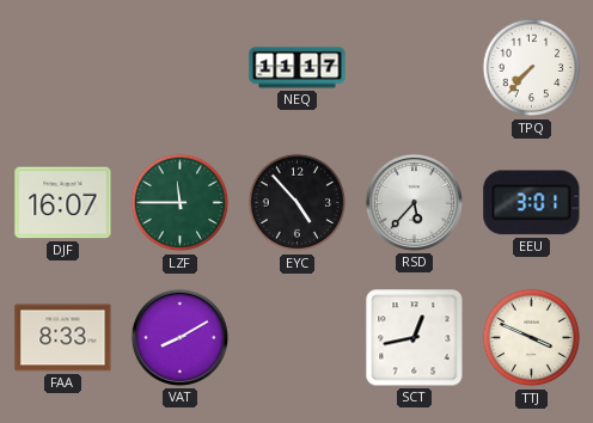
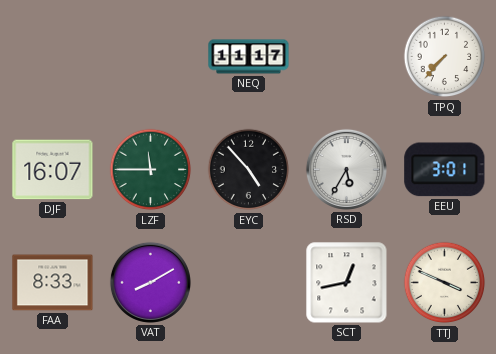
RSD: 5:37 -> 5:35
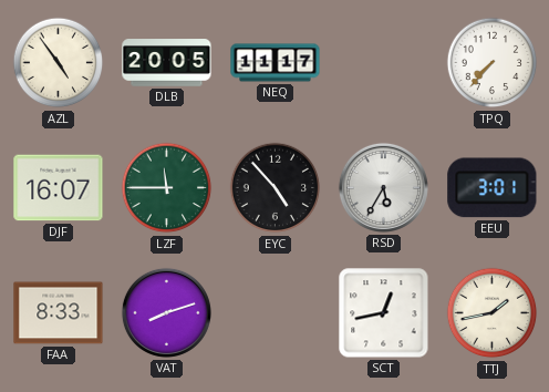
AZL: none -> 4:54
DLB: none -> 20:05
VAT: 8:10 -> 8:12
TTJ: 3:49 -> 1:43
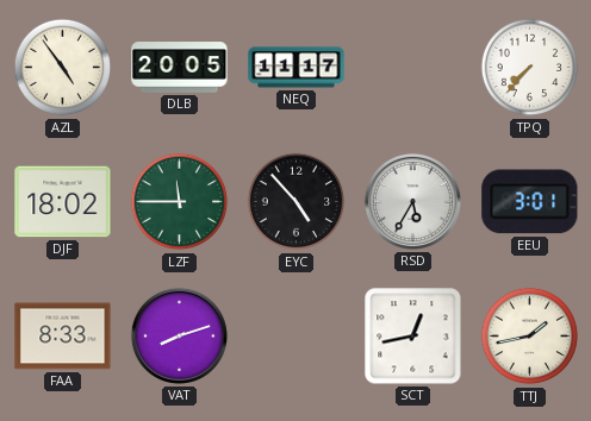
DJF: 16:07 -> 18:02
